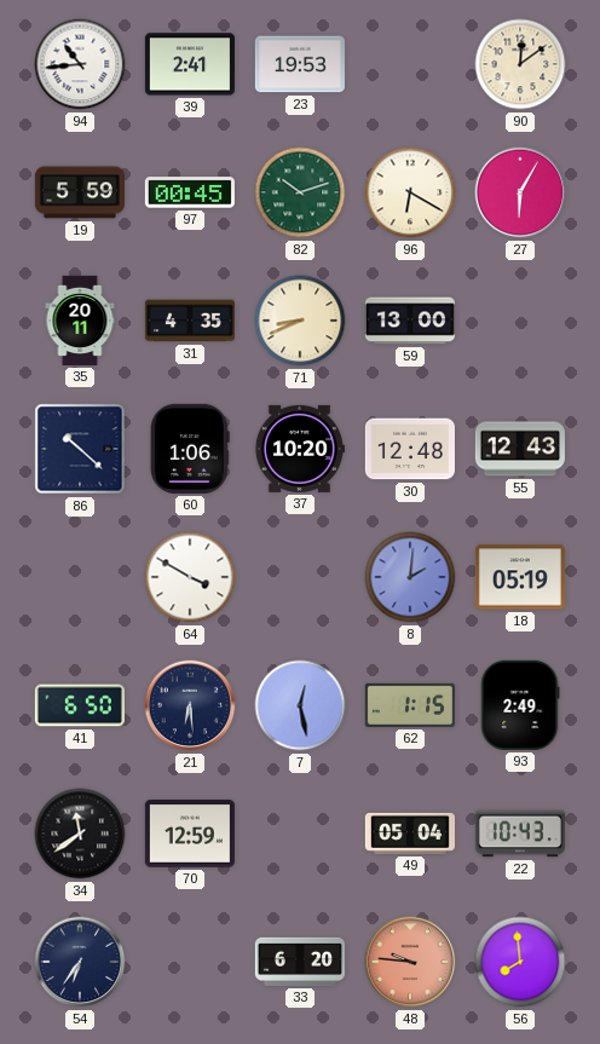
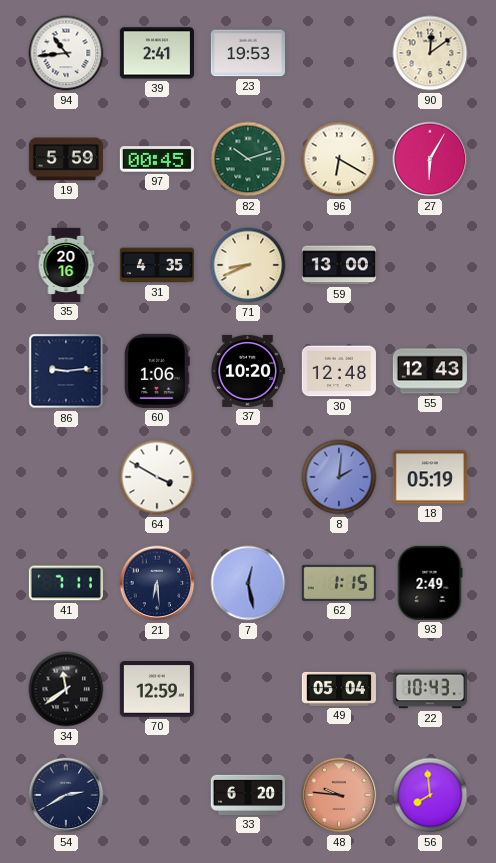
35: 20:11 -> 20:16
86: 10:22 -> 9:14
41: 6:50 -> 7:11
54: 6:36 -> 2:40
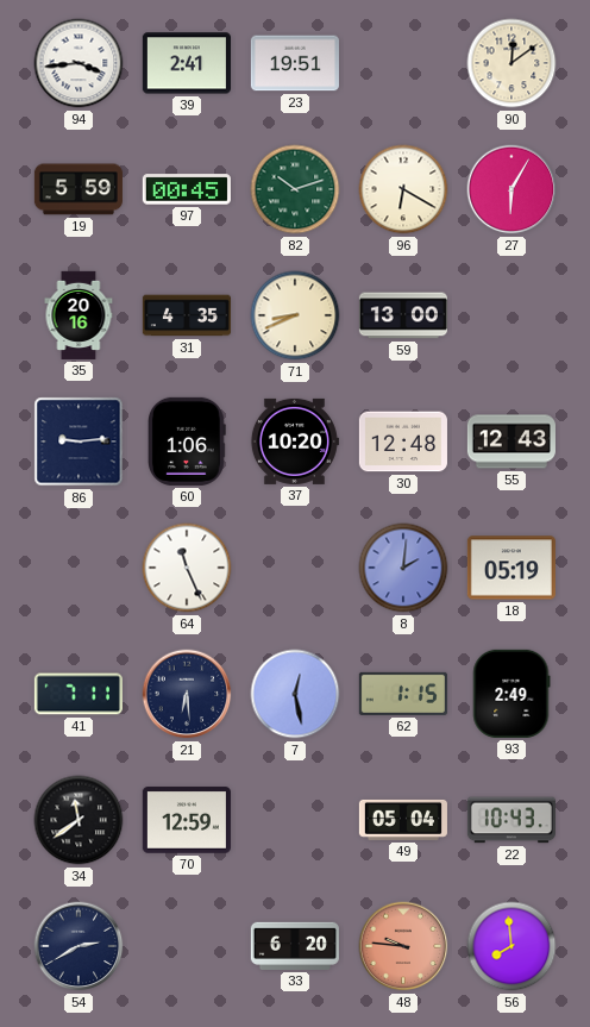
94: 10:44 -> 3:44
23: 19:53 -> 19:51
64: 3:50 -> 11:26
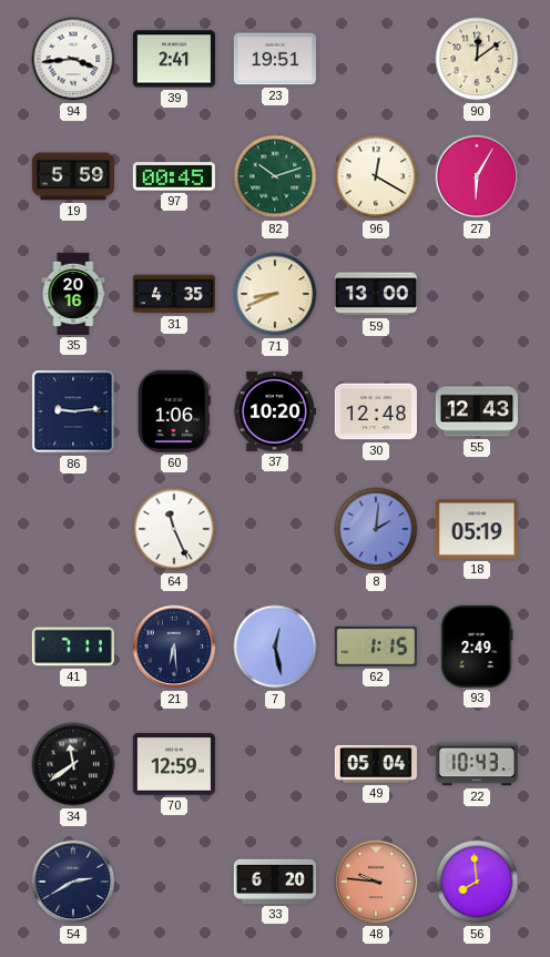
96: 6:20 -> 12:20
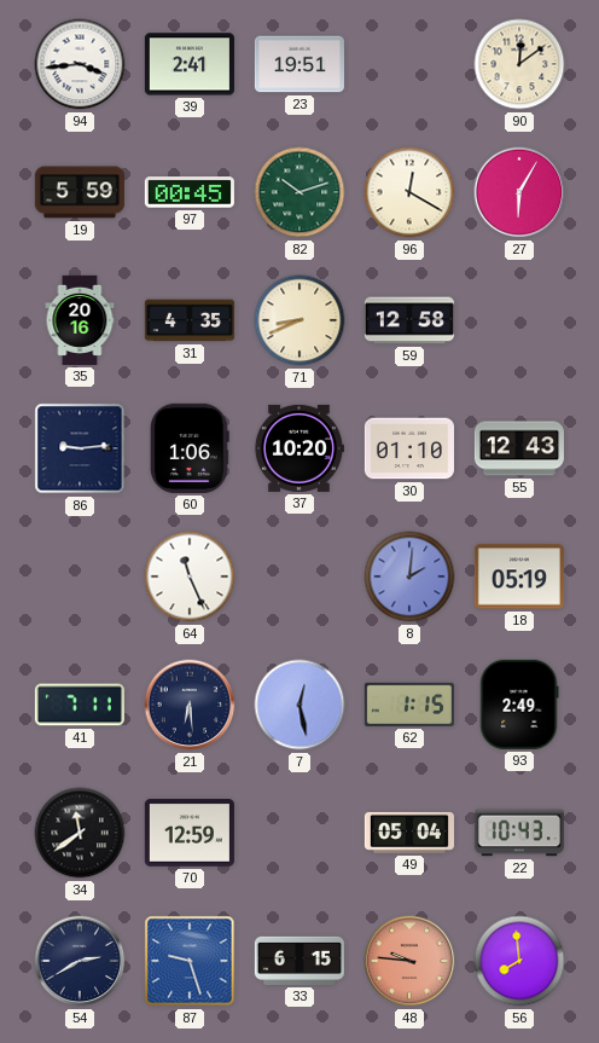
59: 13:00 -> 12:58
30: 12:48 -> 01:10
87: none -> 9:27
33: 6:20 -> 6:15
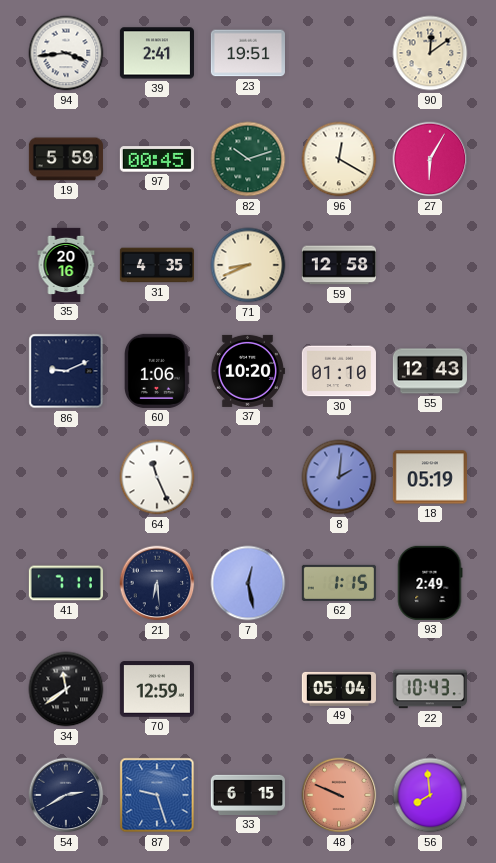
86: 9:14 -> 9:11
48: 9:46 -> 9:49
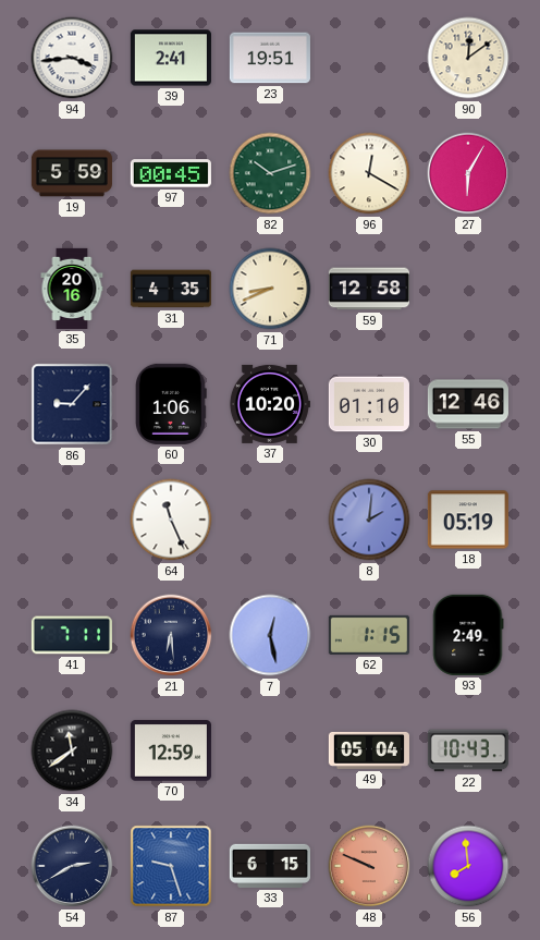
86: 9:11 -> 9:07
55: 12:43 -> 12:46
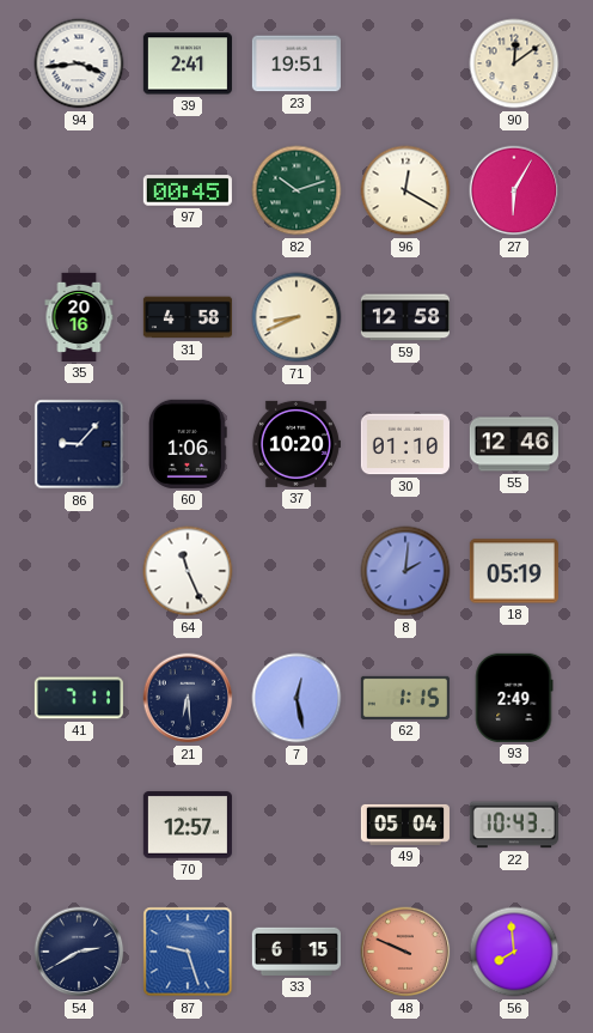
19: 5:59 -> none
31: 4:35 -> 4:58
34: 11:39 -> none
70: 12:59 -> 12:57
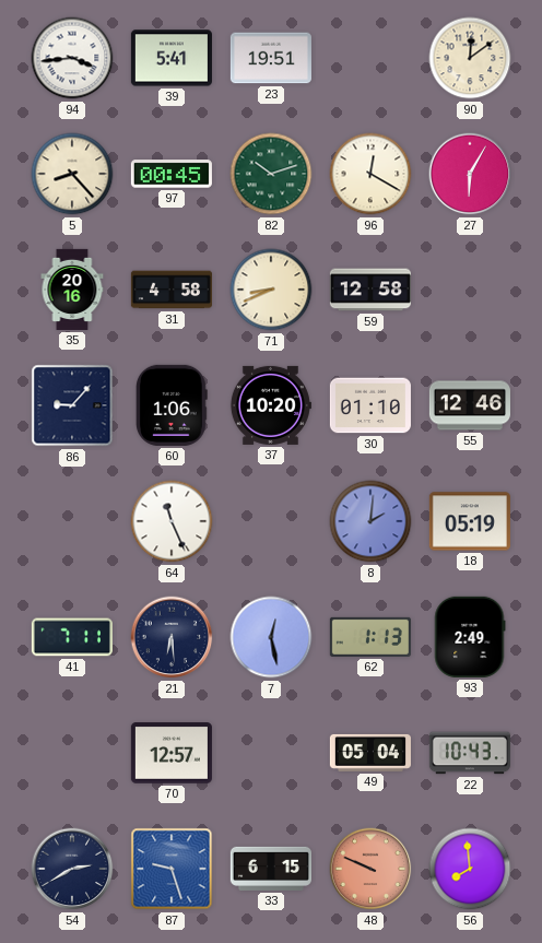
39: 2:41 -> 5:41
5: none -> 8:23
62: 1:15 -> 1:13
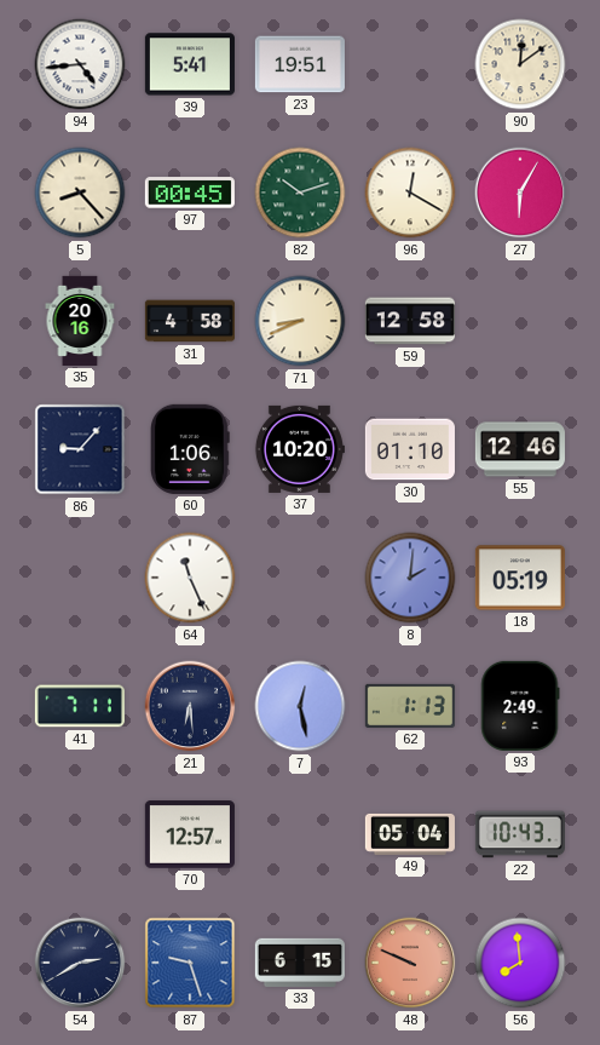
94: 3:44 -> 4:44
